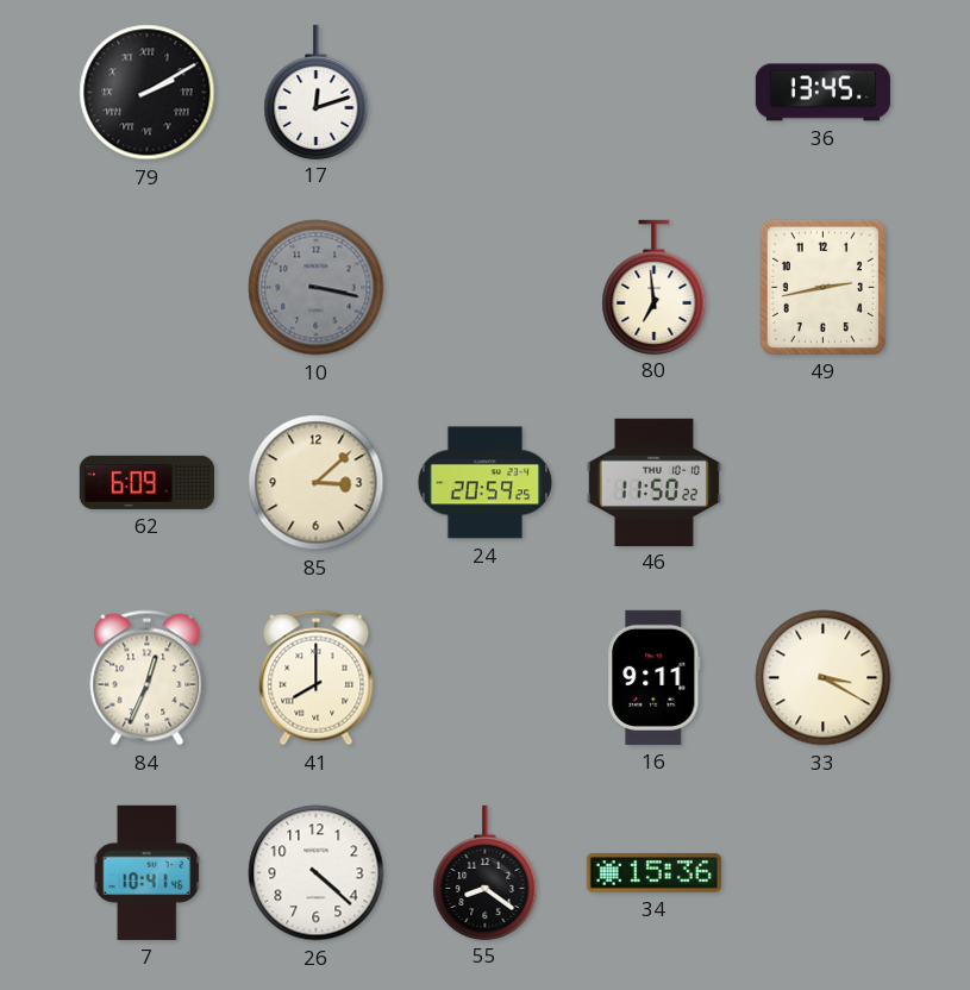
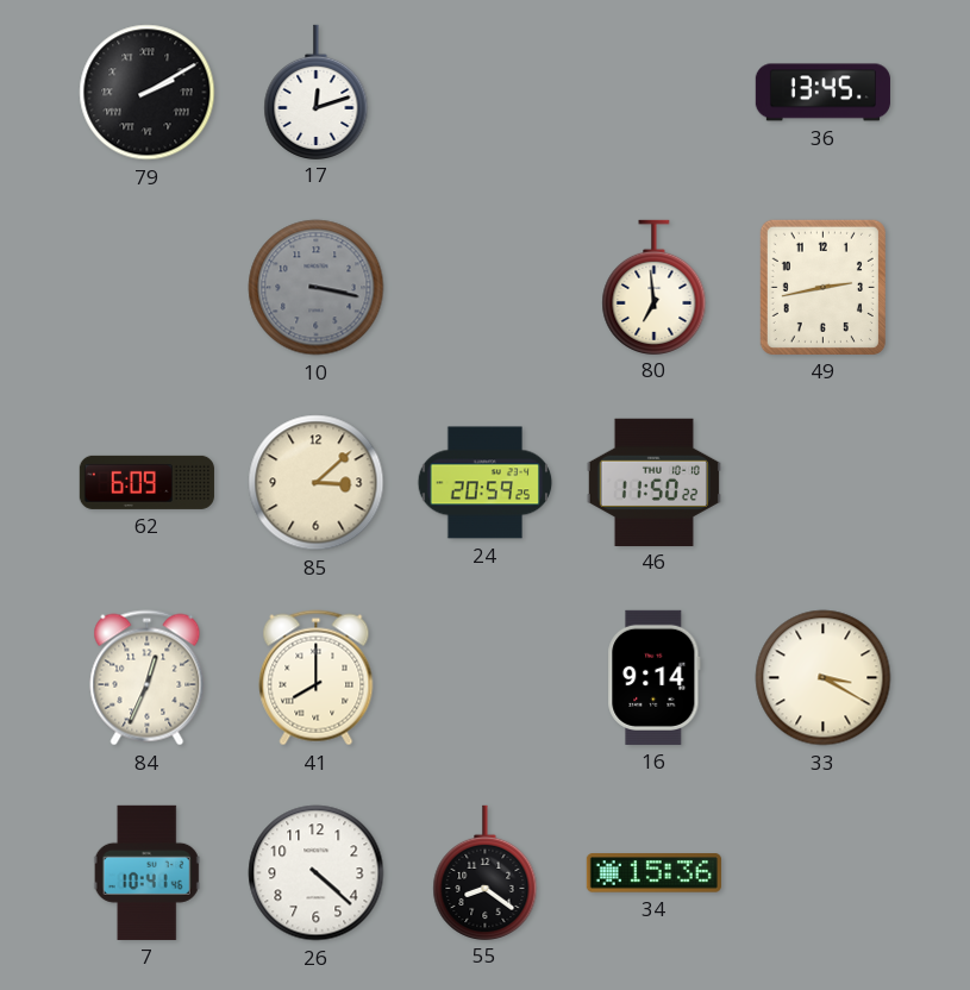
16: 9:11 -> 9:14
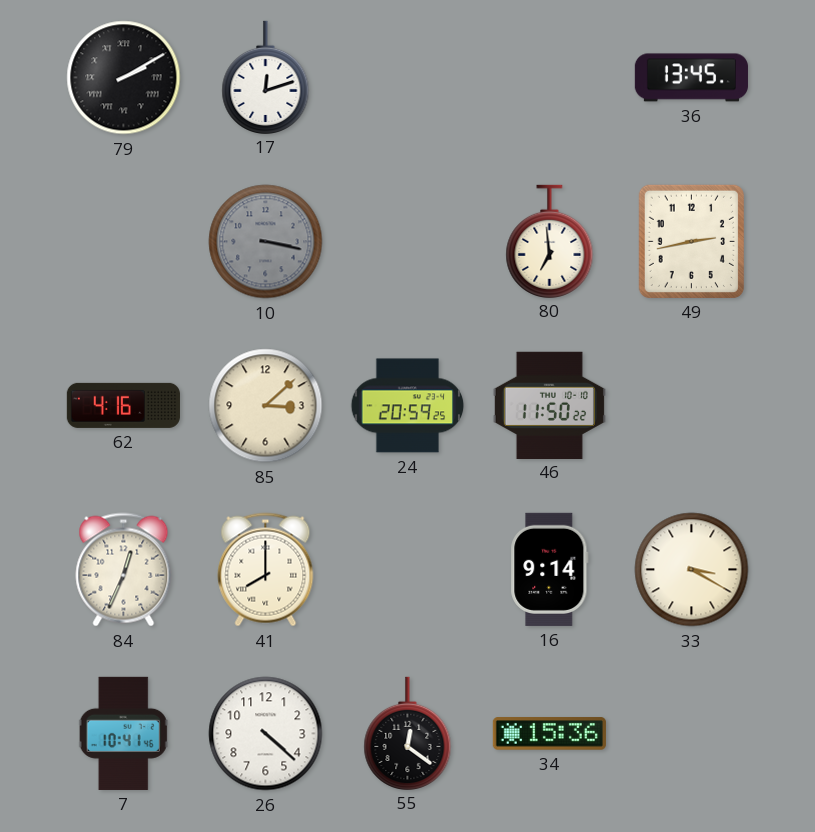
62: 6:09 -> 4:16
55: 8:21 -> 12:21
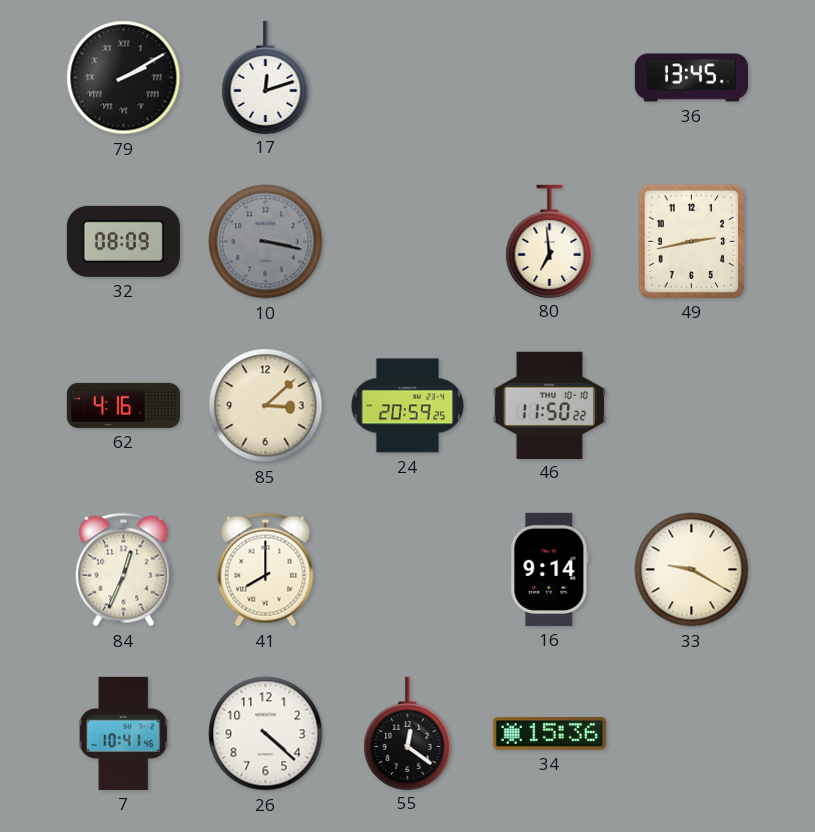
32: none -> 08:09
33: 3:20 -> 9:20
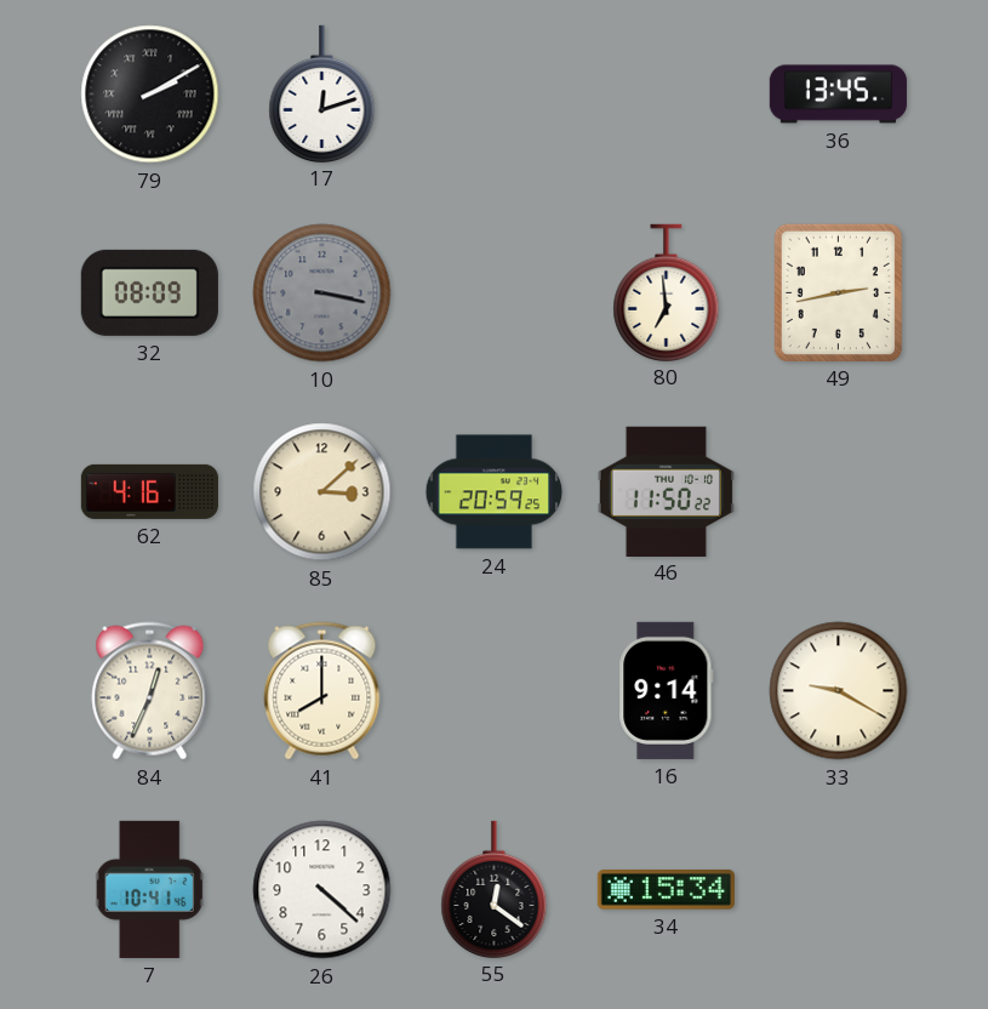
34: 15:36 -> 15:34
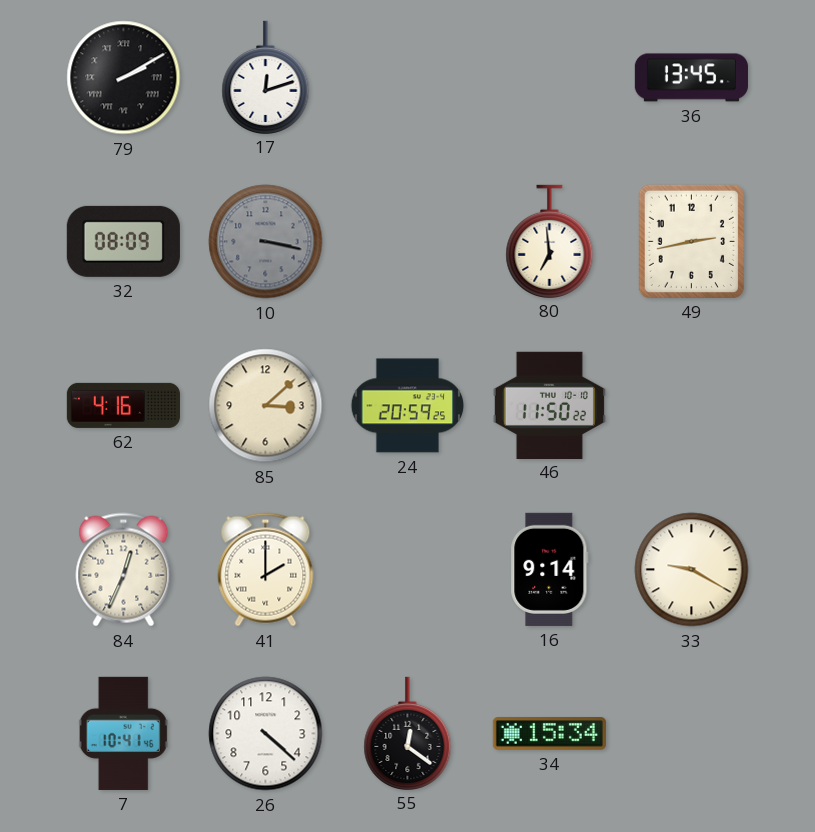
41: 8:00 -> 2:00
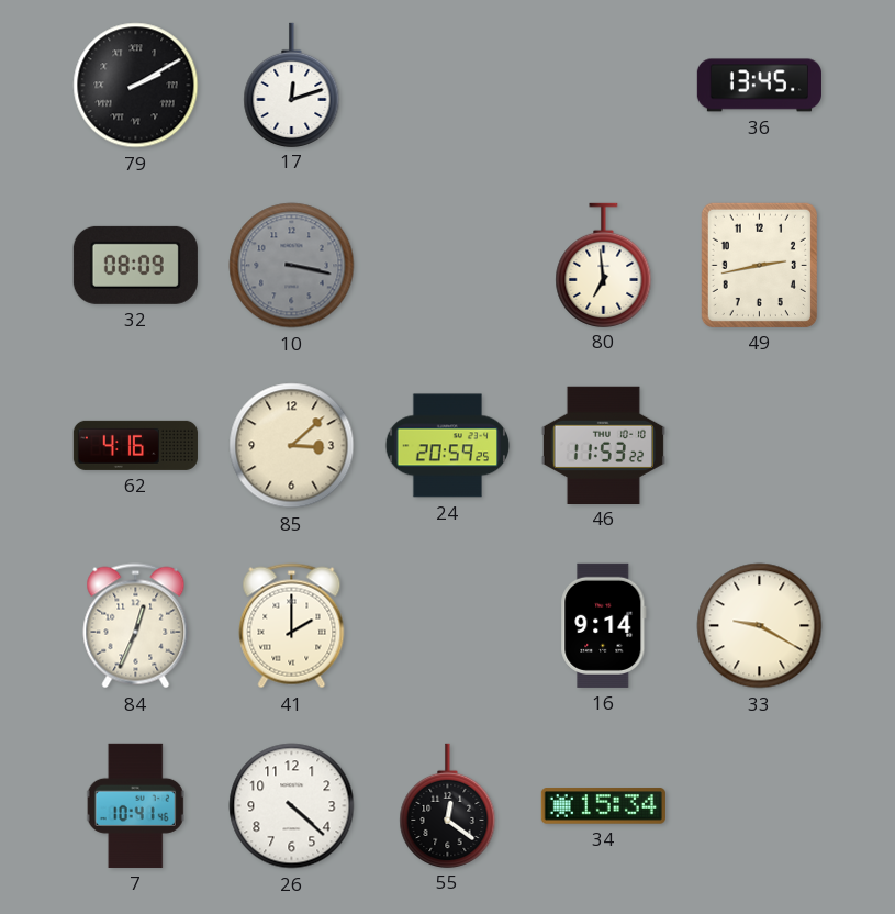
46: 11:50 -> 11:53
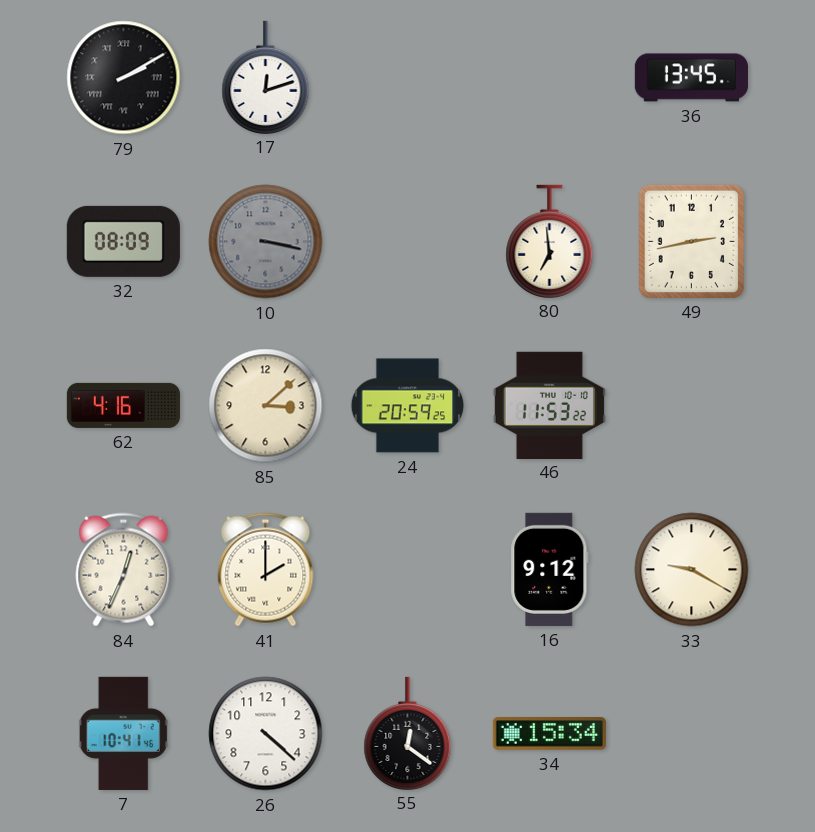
16: 9:14 -> 9:12
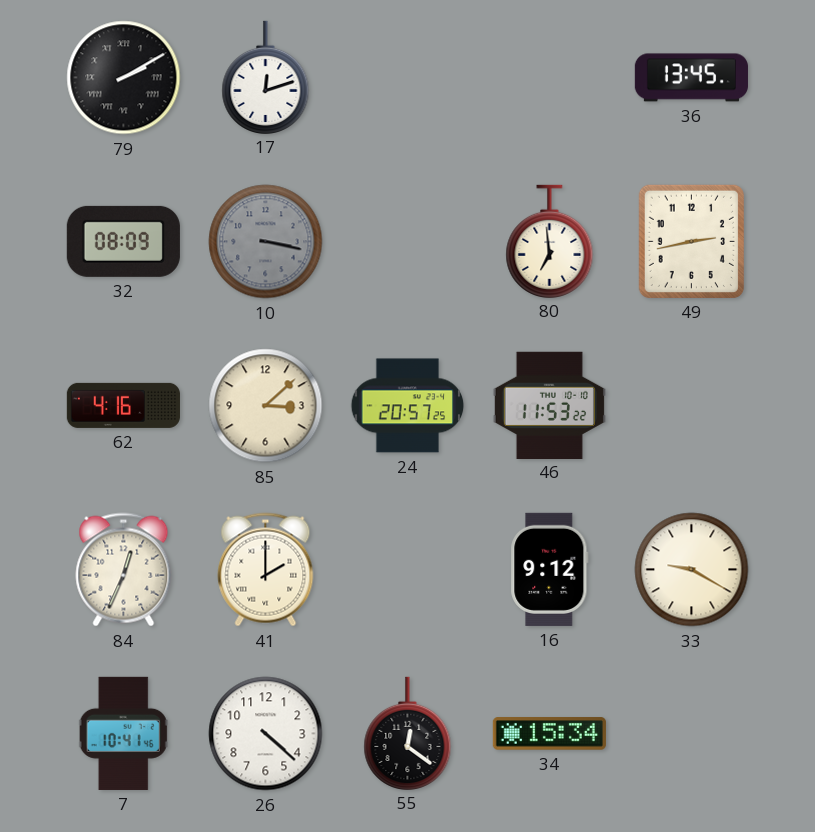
24: 20:59 -> 20:57
